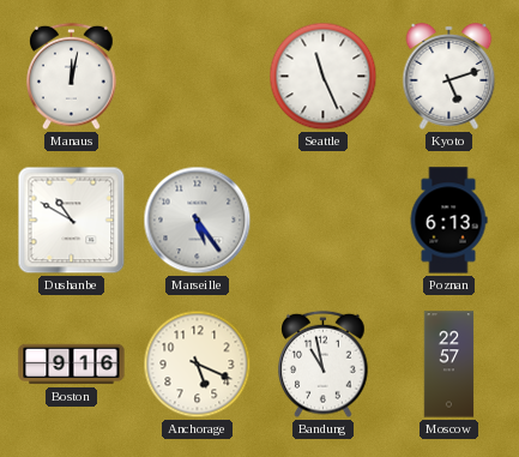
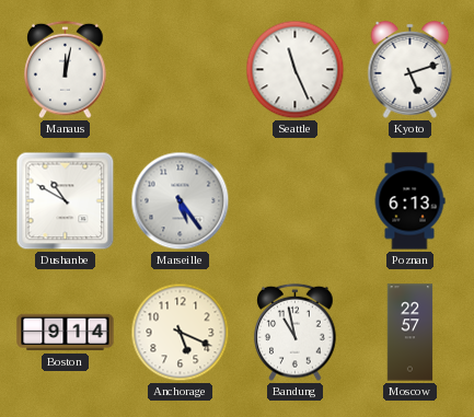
Boston: 9:16 -> 9:14
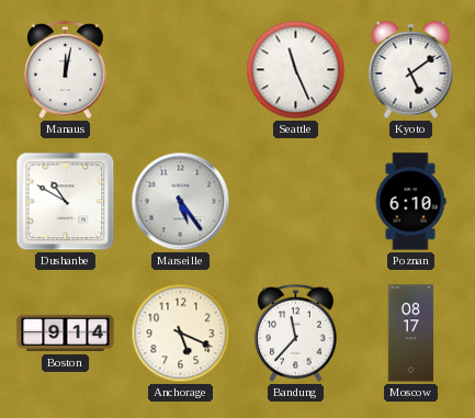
Kyoto: 5:12 -> 5:09
Poznan: 6:13 -> 6:10
Bandung: 10:58 -> 11:37
Moscow: 22:57 -> 08:17
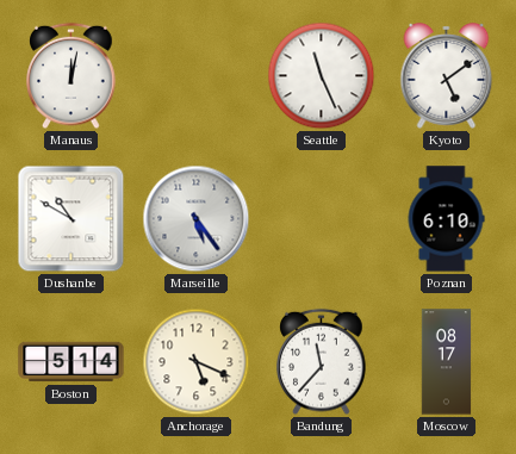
Boston: 9:14 -> 5:14
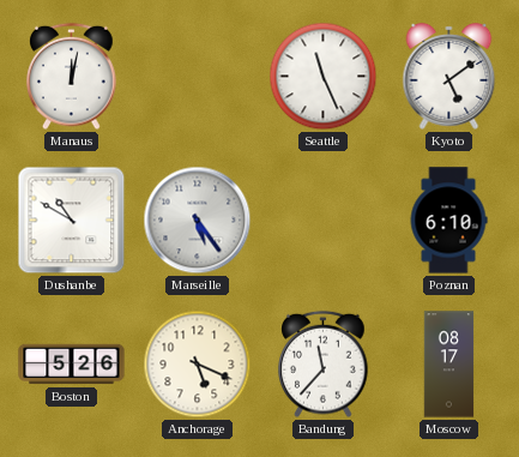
Boston: 5:14 -> 5:26
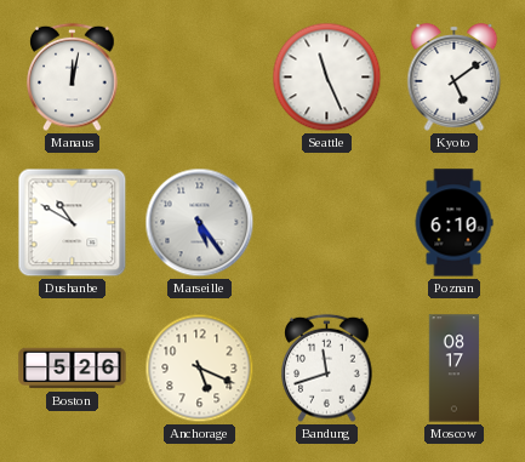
Bandung: 11:37 -> 11:42
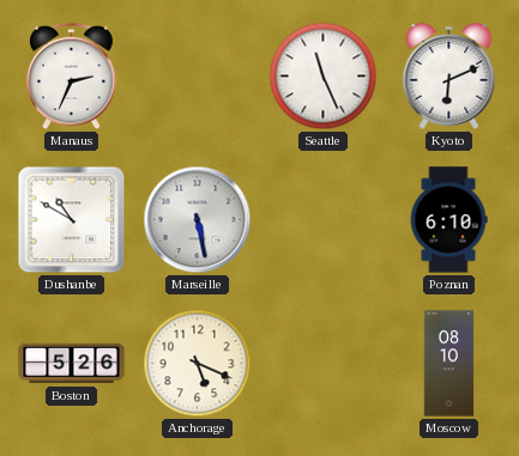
Manaus: 12:02 -> 2:34
Kyoto: 5:09 -> 6:11
Marseille: 5:24 -> 5:28
Bandung: 11:42 -> none
Moscow: 08:17 -> 08:10
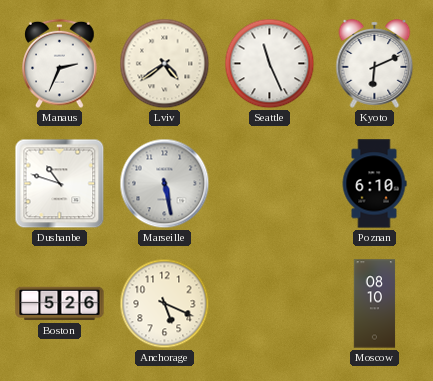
Lviv: none -> 4:39
Dushanbe: 10:50 -> 10:48
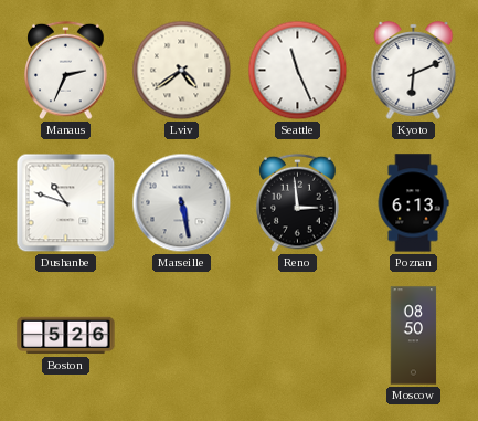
Reno: none -> 2:59
Poznan: 6:10 -> 6:13
Anchorage: 5:19 -> none
Moscow: 08:10 -> 08:50
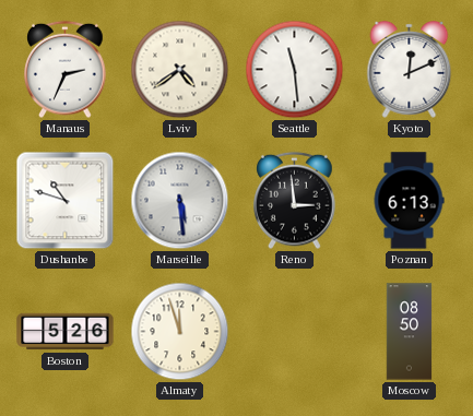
Seattle: 11:26 -> 11:29
Kyoto: 6:11 -> 12:11
Marseille: 5:28 -> 5:29
Almaty: none -> 11:57
